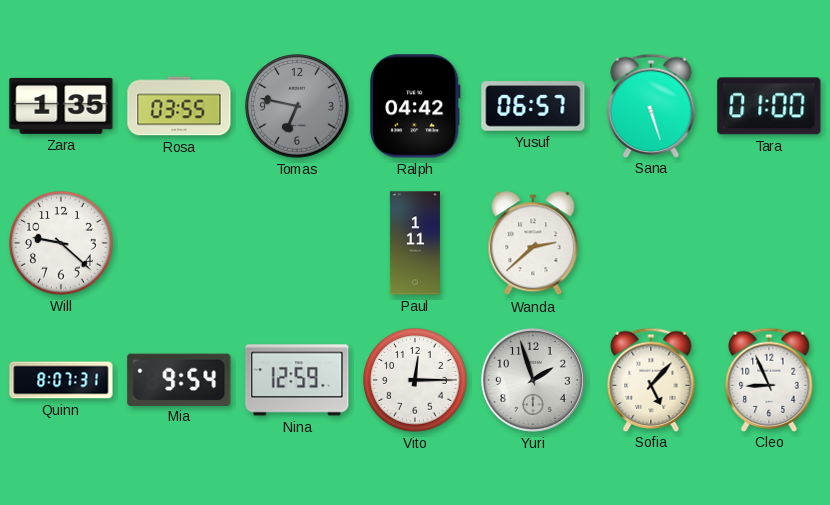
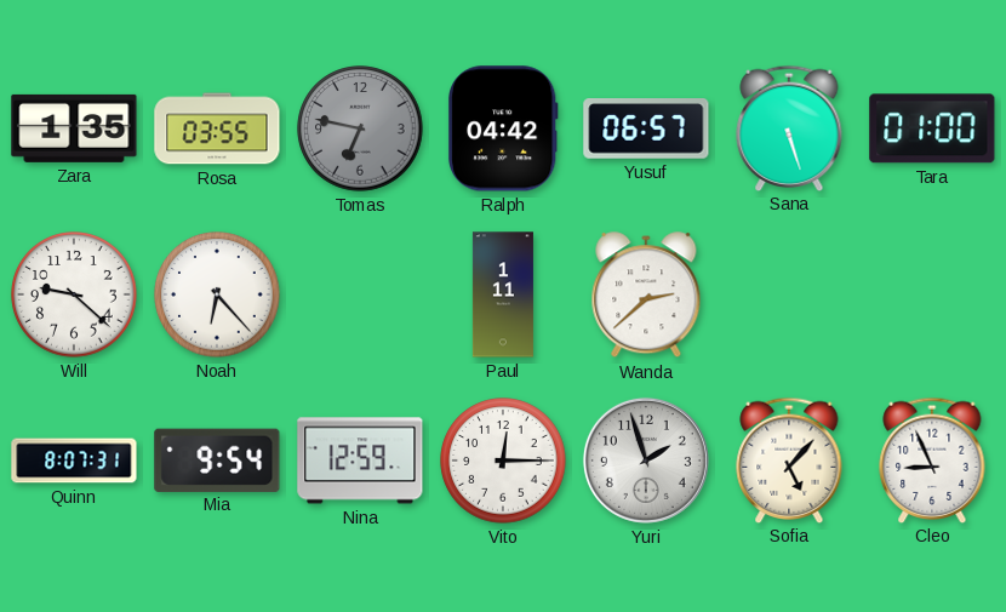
Noah: none -> 6:23
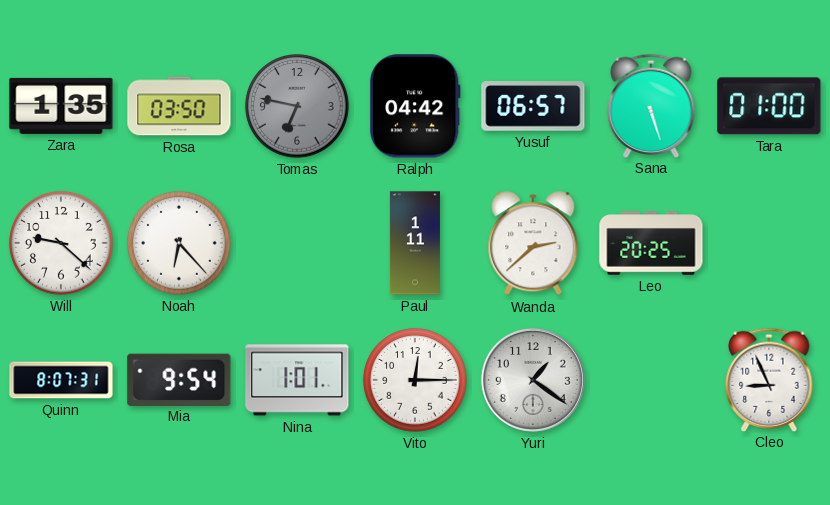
Rosa: 03:55 -> 03:50
Leo: none -> 20:25
Nina: 12:59 -> 1:01
Yuri: 1:57 -> 1:21
Sofia: 5:07 -> none
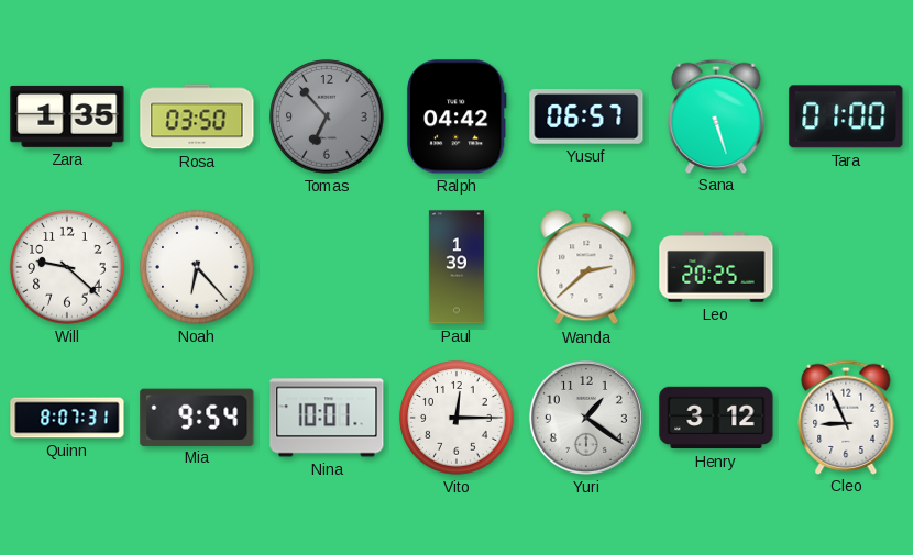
Tomas: 6:47 -> 6:53
Paul: 1:11 -> 1:39
Nina: 1:01 -> 10:01
Henry: none -> 3:12
